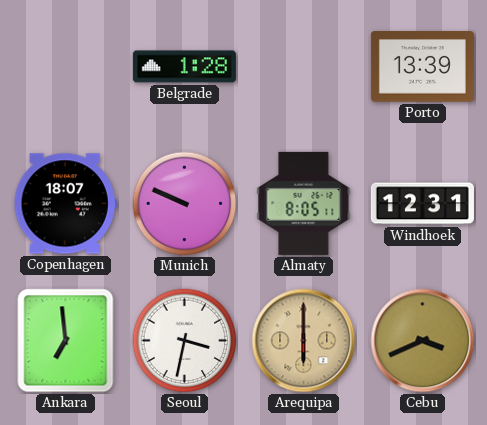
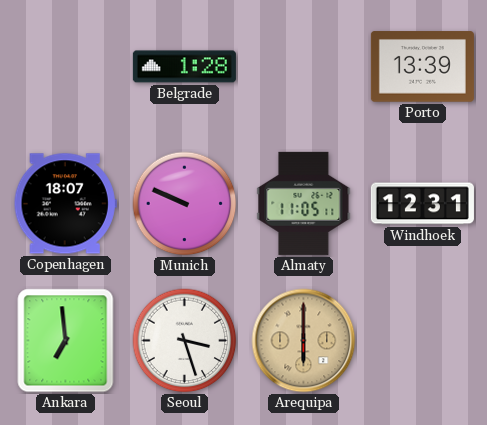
Almaty: 8:05 -> 11:05
Seoul: 3:32 -> 3:27
Cebu: 3:41 -> none
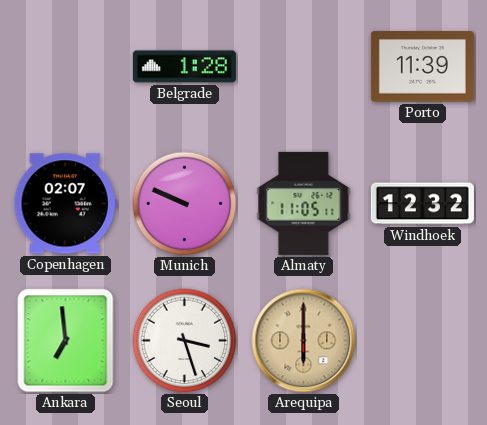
Porto: 13:39 -> 11:39
Copenhagen: 18:07 -> 02:07
Windhoek: 12:31 -> 12:32
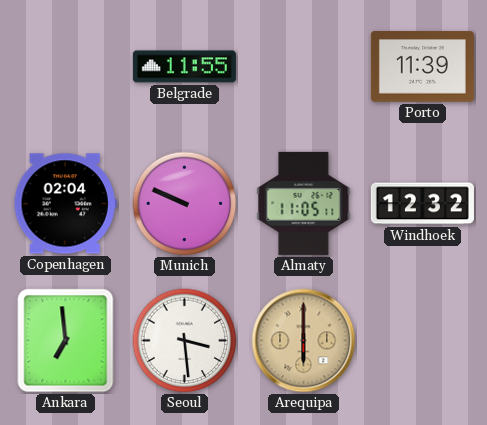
Belgrade: 1:28 -> 11:55
Copenhagen: 02:07 -> 02:04
Seoul: 3:27 -> 3:29
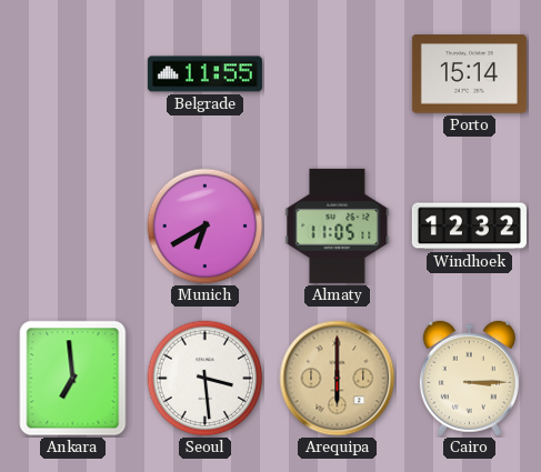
Porto: 11:39 -> 15:14
Copenhagen: 02:04 -> none
Munich: 9:49 -> 6:40
Cairo: none -> 3:15
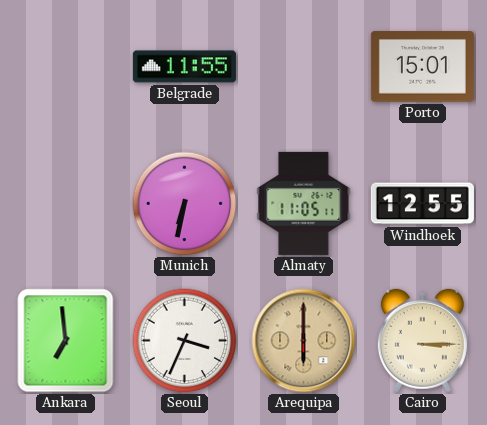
Porto: 15:14 -> 15:01
Munich: 6:40 -> 6:32
Windhoek: 12:32 -> 12:55
Seoul: 3:29 -> 3:34
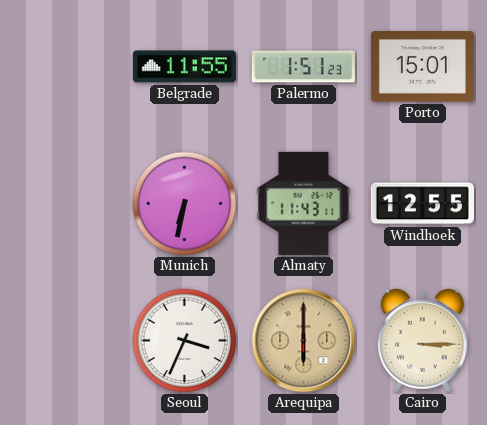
Palermo: none -> 1:51
Almaty: 11:05 -> 11:43
Ankara: 6:59 -> none
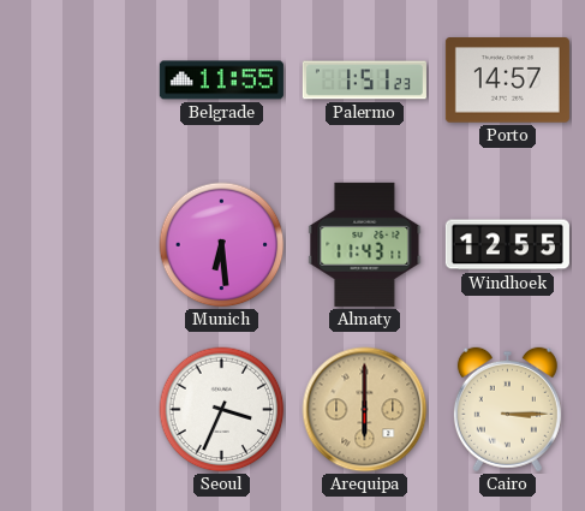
Porto: 15:01 -> 14:57
Munich: 6:32 -> 6:29
